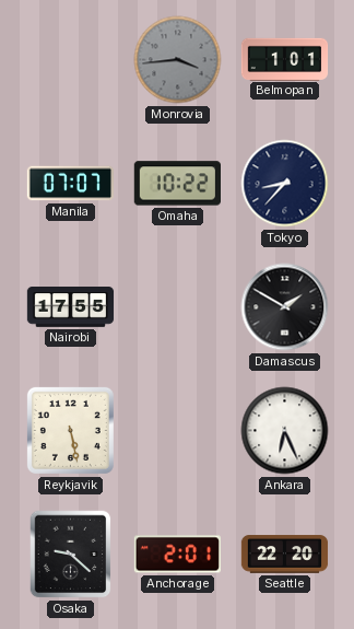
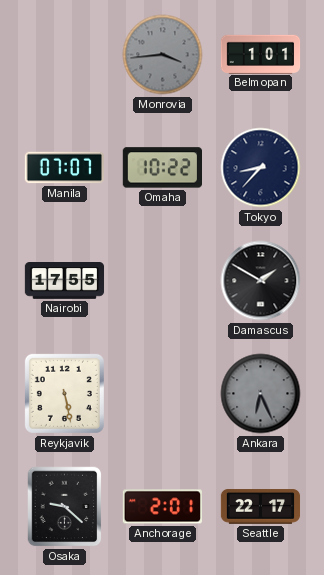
Ankara dial: white -> grey
Seattle: 22:20 -> 22:17
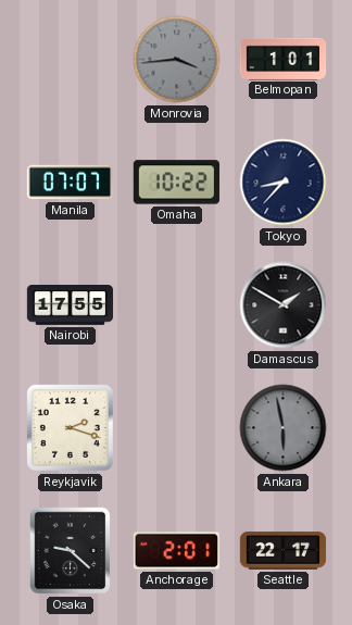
Reykjavik: 5:28 -> 2:18
Ankara: 6:26 -> 5:58
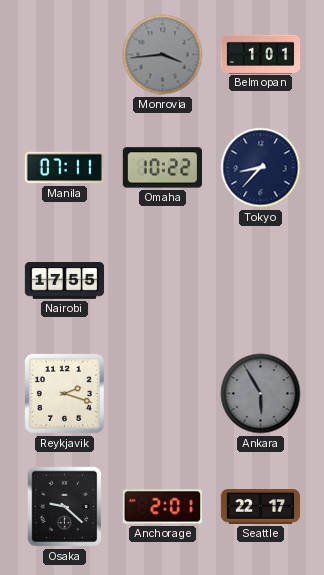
Manila: 07:07 -> 07:11
Damascus: 1:50 -> none
Ankara: 5:58 -> 5:55
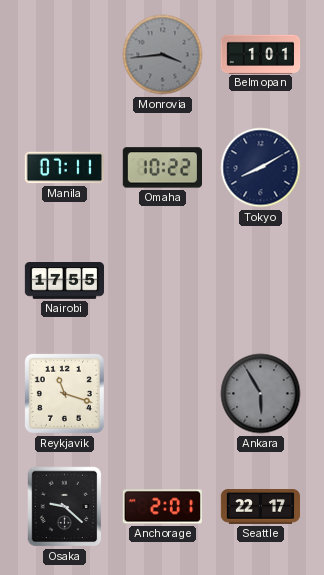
Tokyo: 8:37 -> 8:10
Reykjavik: 2:18 -> 11:18
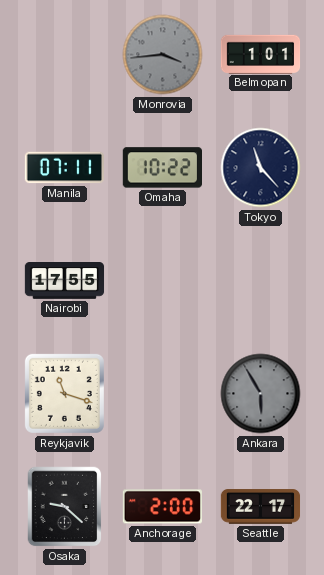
Tokyo: 8:10 -> 11:23
Anchorage: 2:01 -> 2:00
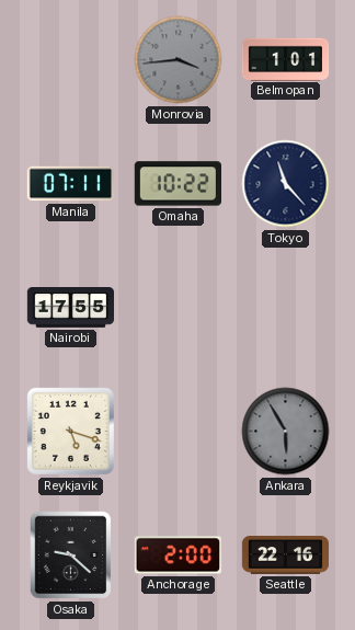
Reykjavik: 11:18 -> 5:18
Seattle: 22:17 -> 22:16
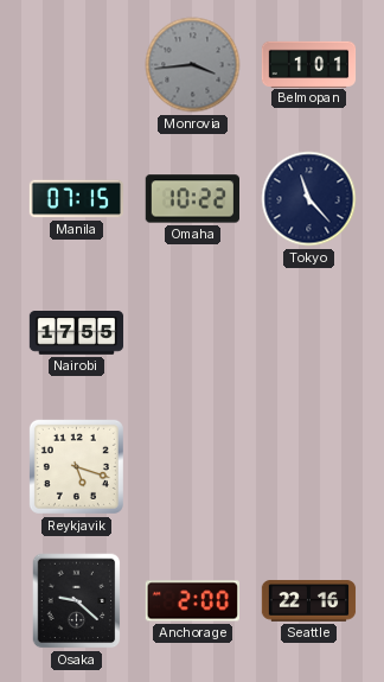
Manila: 07:11 -> 07:15
Ankara: 5:55 -> none
